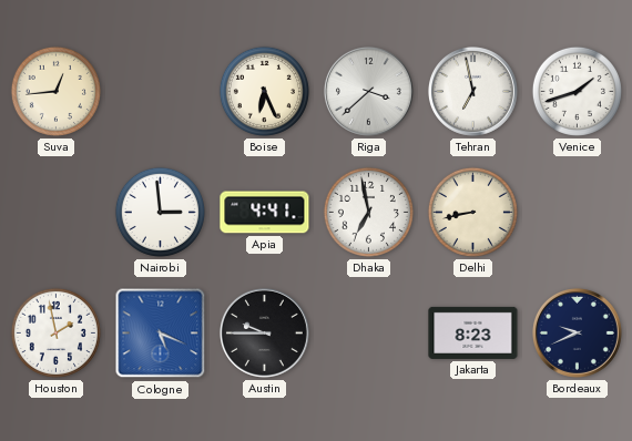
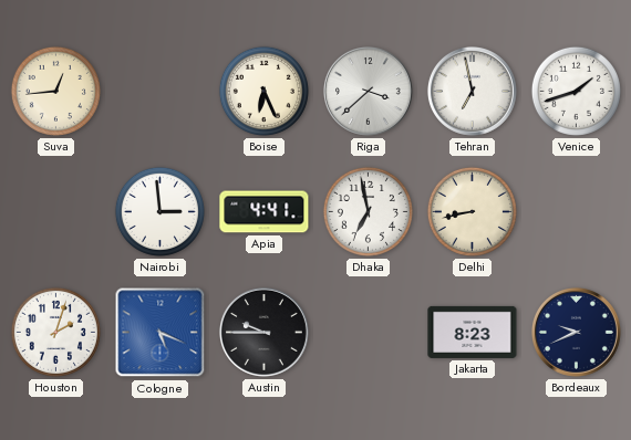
Houston: 1:58 -> 2:03
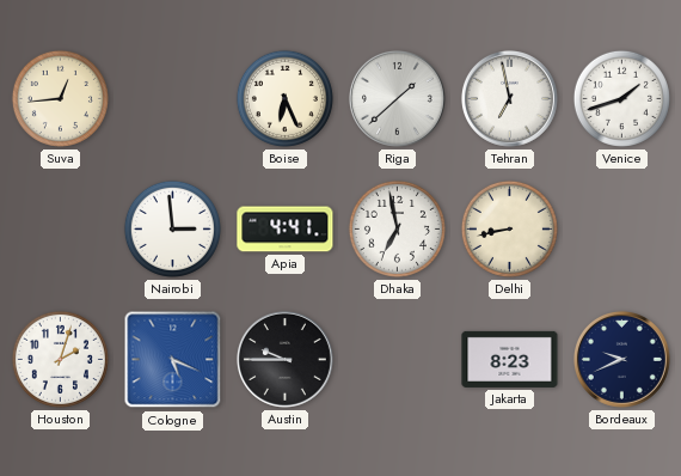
Riga: 3:38 -> 1:38
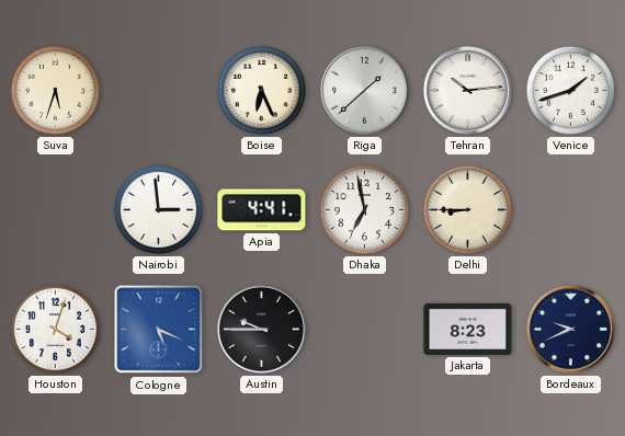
Suva: 12:44 -> 5:33
Tehran: 6:58 -> 10:14
Delhi: 8:43 -> 8:45
Houston: 2:03 -> 4:03
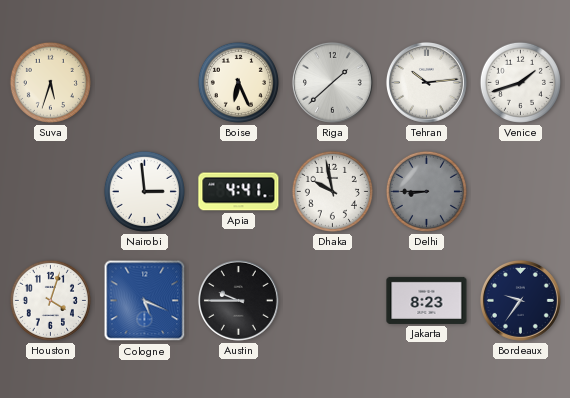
Dhaka: 6:58 -> 9:58
Delhi dial: cream -> grey
Bordeaux: 9:41 -> 9:36
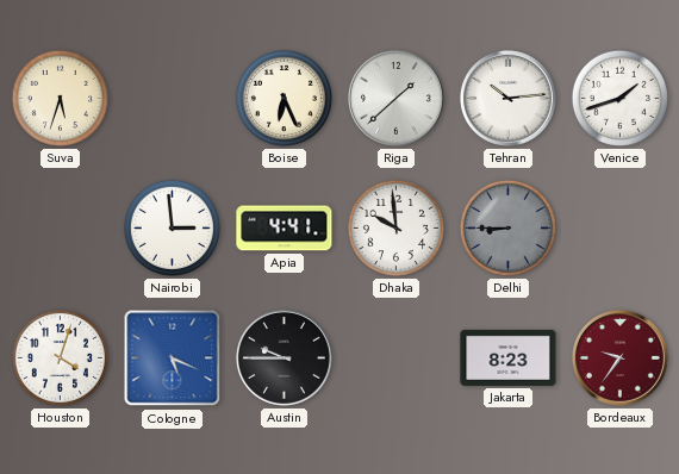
Dhaka: 9:58 -> 9:59
Bordeaux dial: navy -> burgundy
